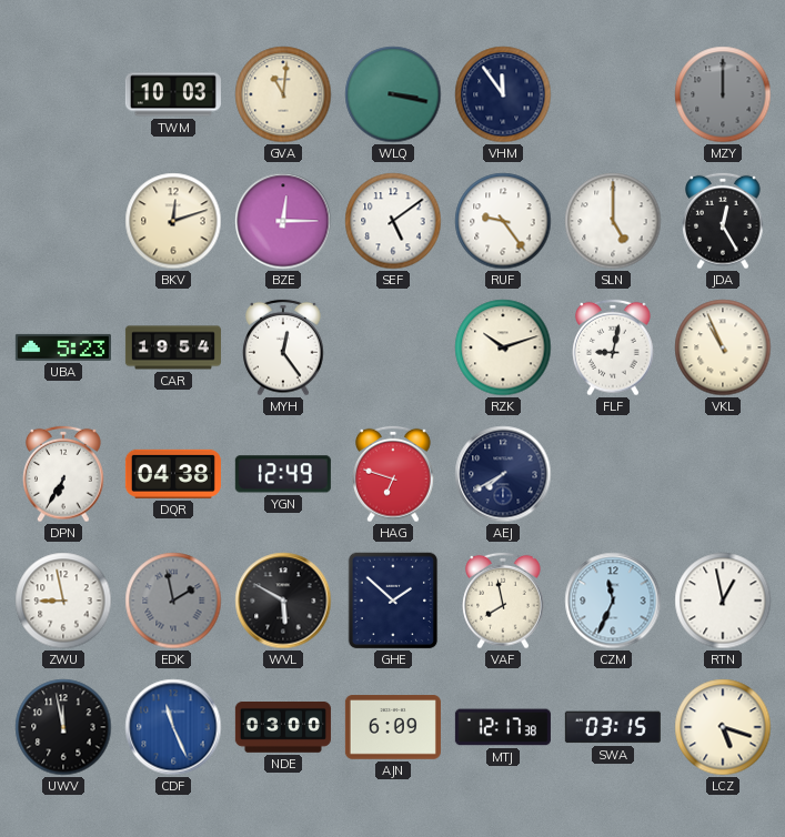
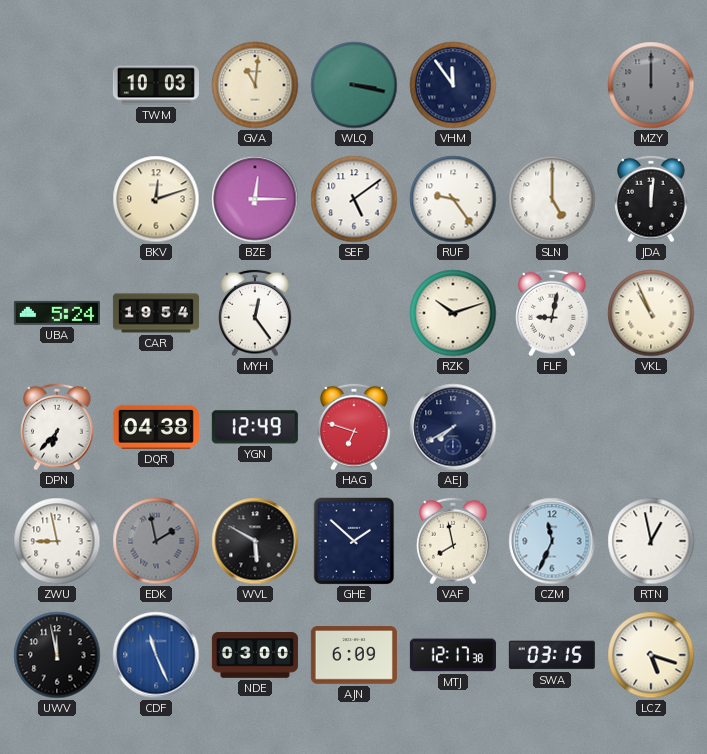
JDA: 12:25 -> 12:01
UBA: 5:23 -> 5:24
DPN: 6:35 -> 6:37
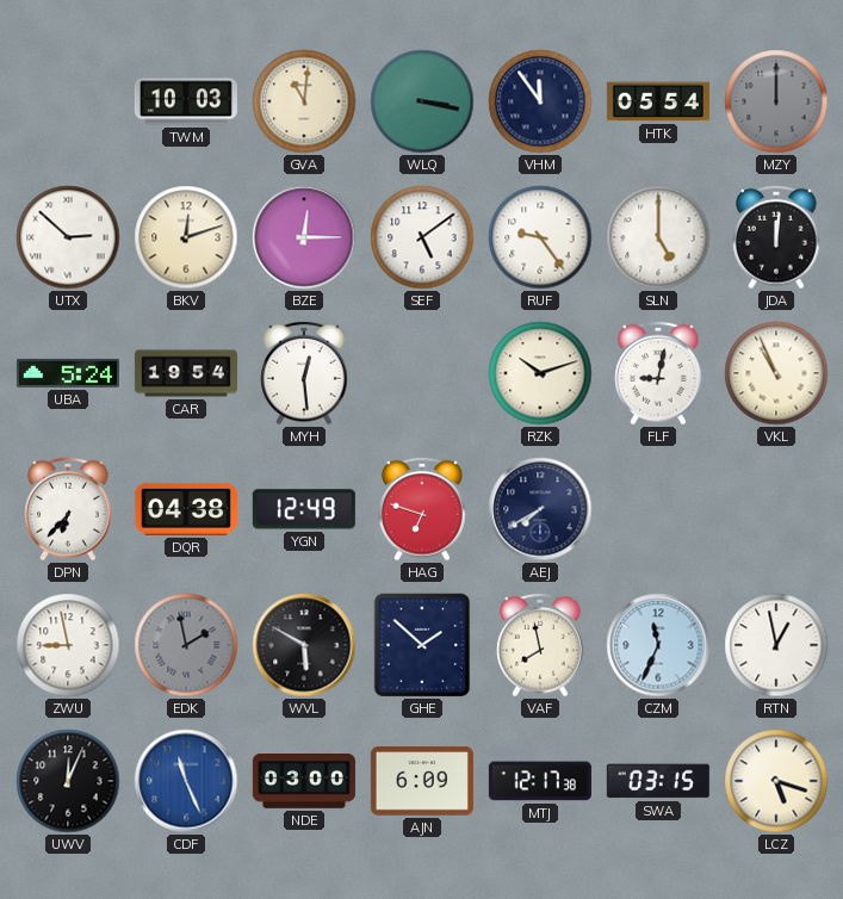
HTK: none -> 05:54
UTX: none -> 2:52
MYH: 12:24 -> 12:29
UWV: 11:58 -> 12:04
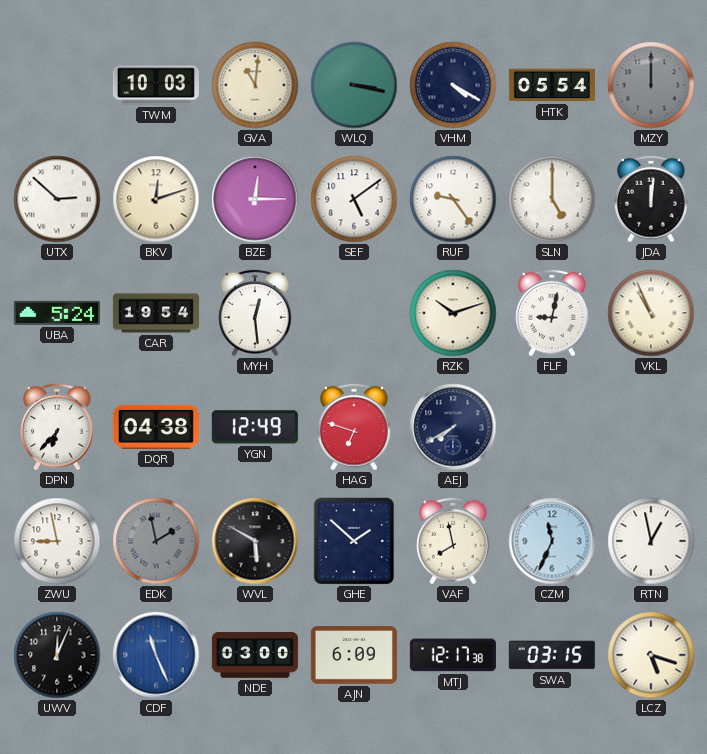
VHM: 11:54 -> 4:20
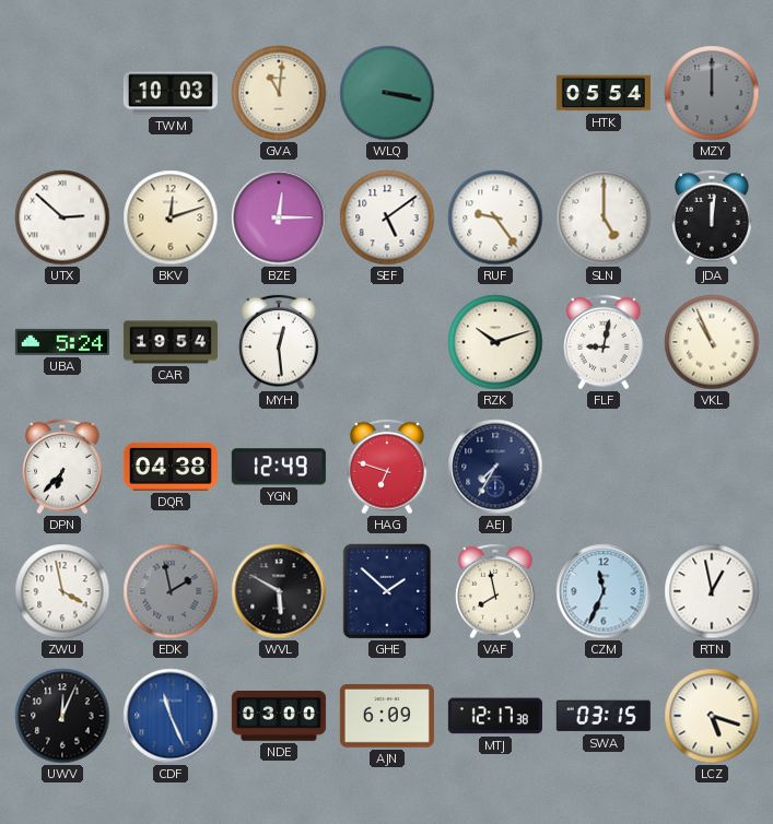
VHM: 4:20 -> none
AEJ: 7:40 -> 7:35
ZWU: 8:58 -> 3:58
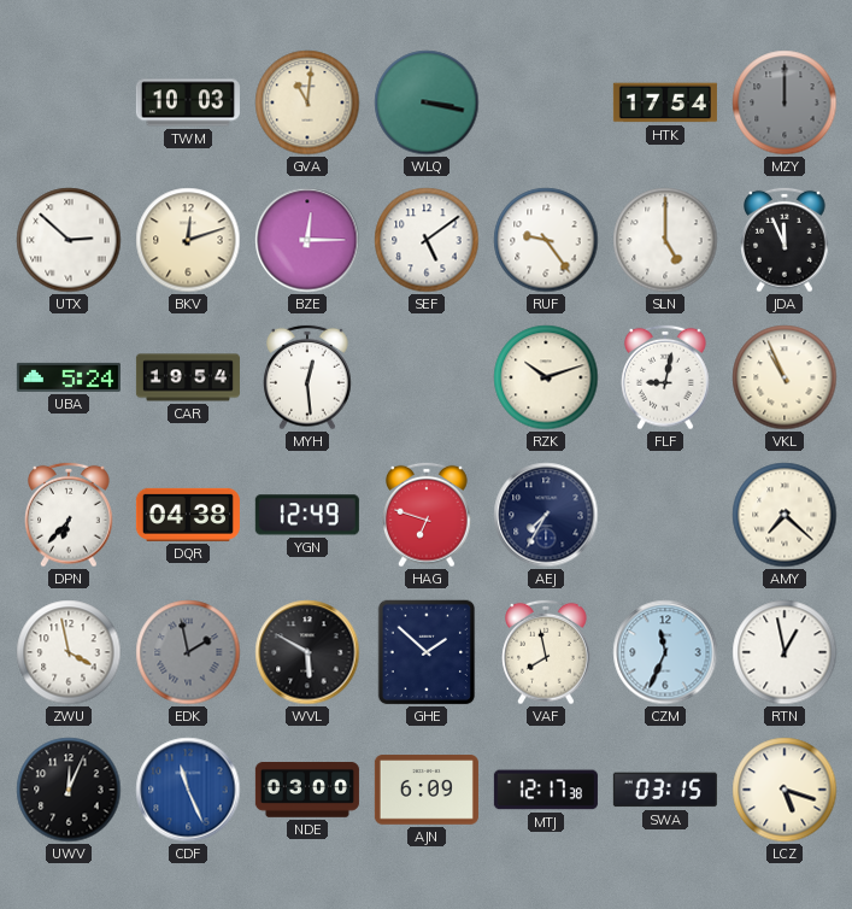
HTK: 05:54 -> 17:54
JDA: 12:01 -> 11:56
AMY: none -> 7:22
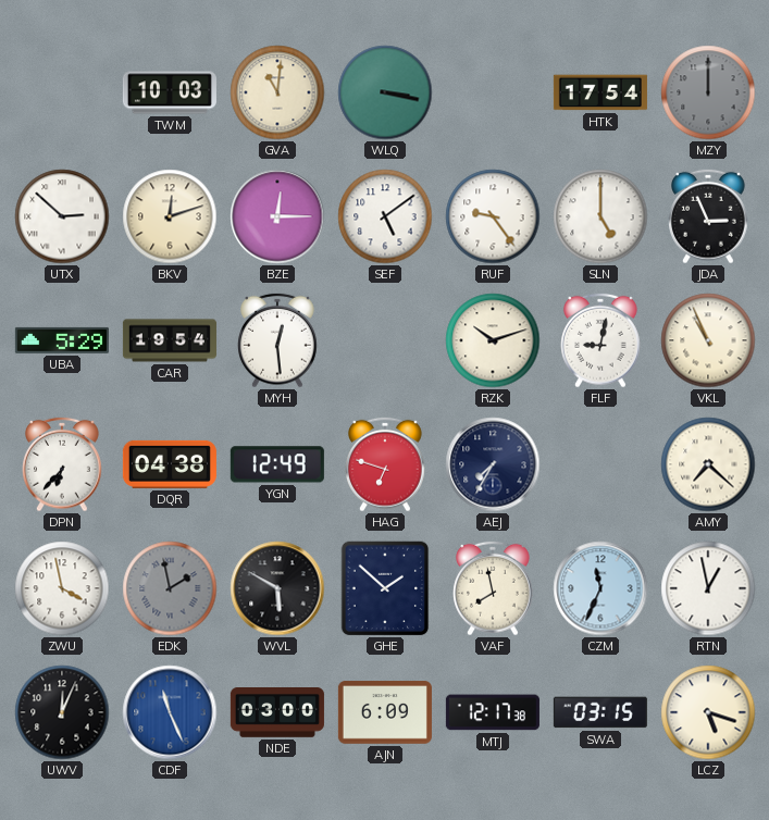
JDA: 11:56 -> 2:56
UBA: 5:24 -> 5:29
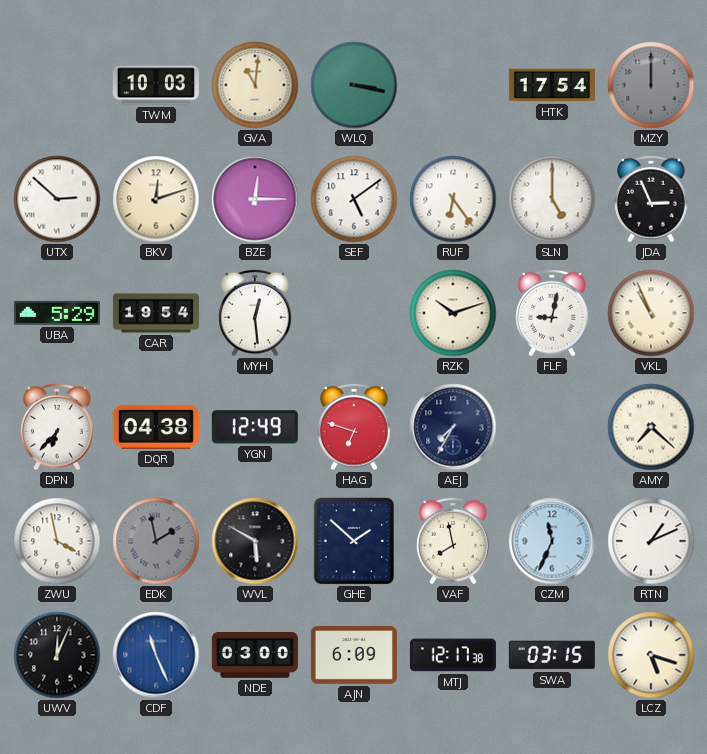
RUF: 9:24 -> 6:24
RTN: 12:58 -> 1:11
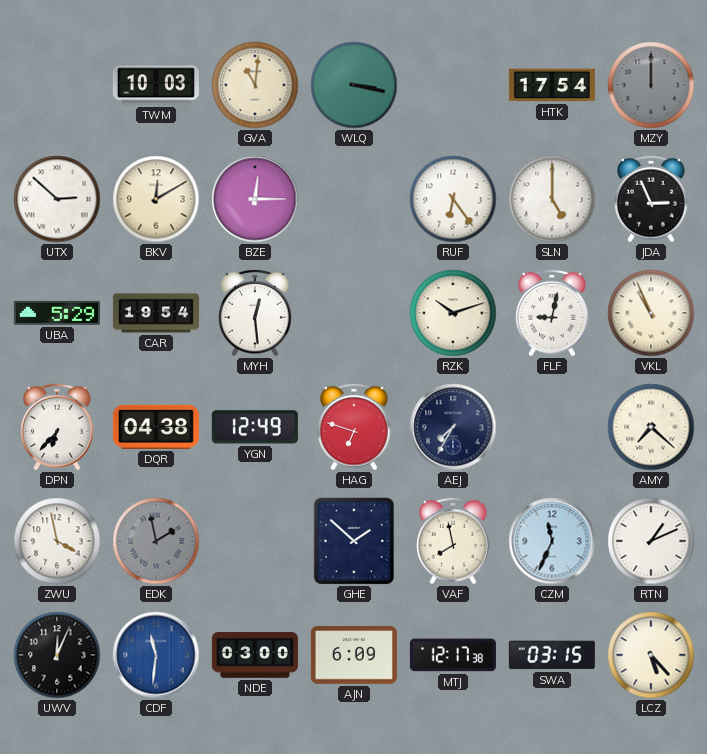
BKV: 12:12 -> 12:10
SEF: 5:09 -> none
WVL: 5:50 -> none
CDF: 11:26 -> 11:31
LCZ: 5:18 -> 5:23
